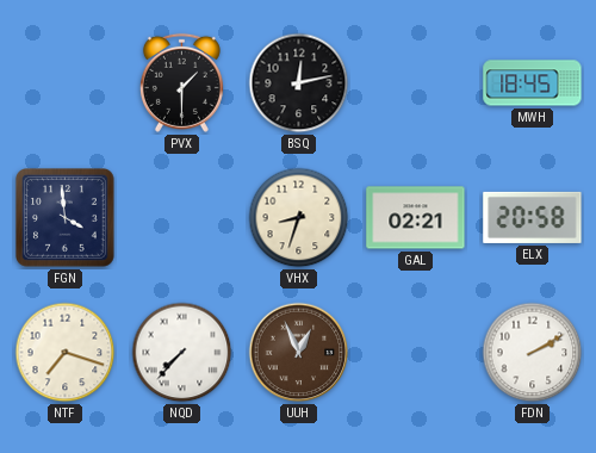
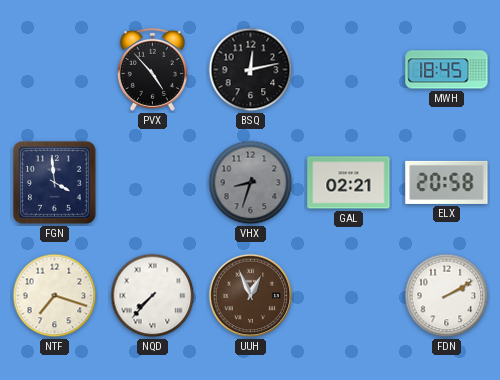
PVX: 1:30 -> 4:53
VHX dial: cream -> grey
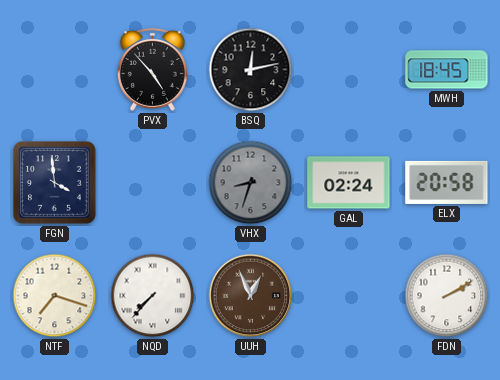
GAL: 02:21 -> 02:24
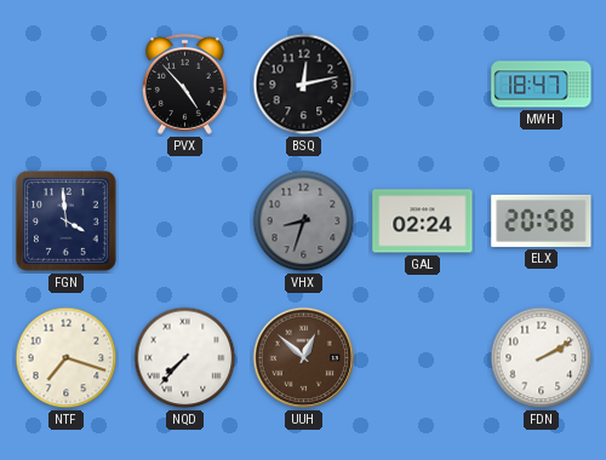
MWH: 18:45 -> 18:47
UUH: 12:56 -> 12:52
